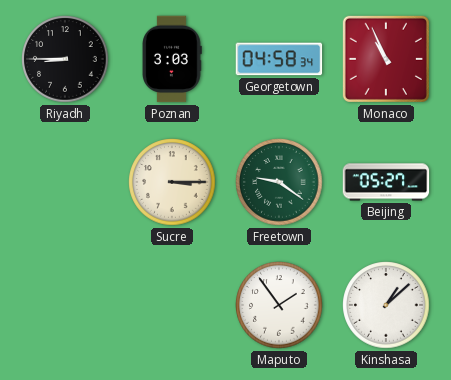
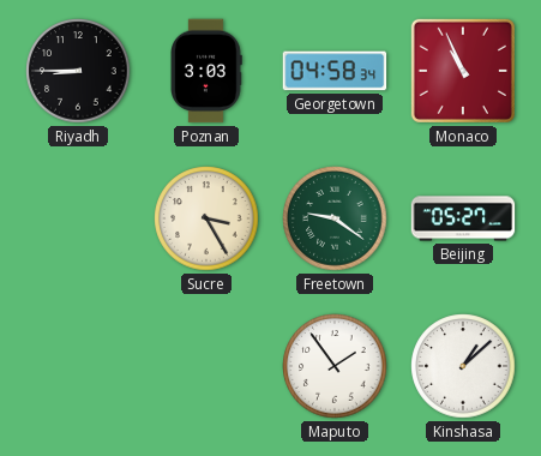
Sucre: 3:15 -> 3:25
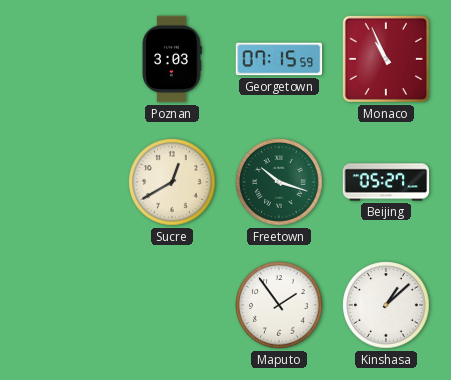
Riyadh: 8:45 -> none
Georgetown: 04:58 -> 07:15
Sucre: 3:25 -> 12:40
Freetown: 9:21 -> 10:18
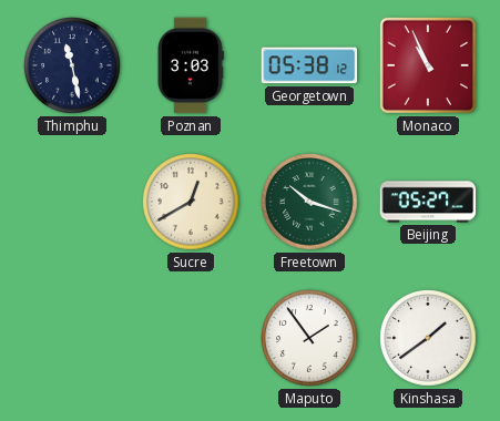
Thimphu: none -> 11:28
Georgetown: 07:15 -> 05:38
Kinshasa: 1:08 -> 1:39
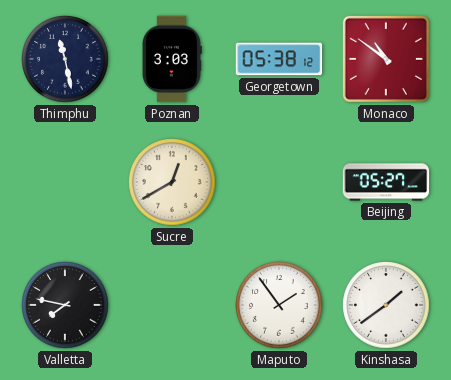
Monaco: 10:56 -> 10:51
Freetown: 10:18 -> none
Valletta: none -> 7:47
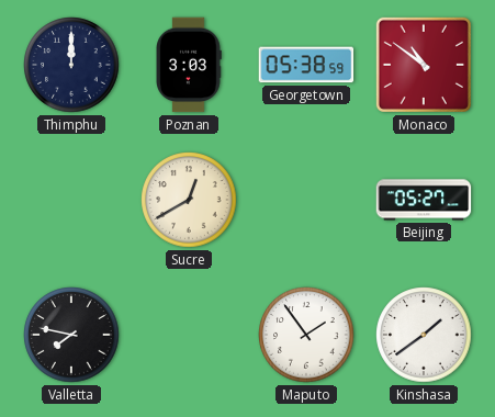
Thimphu: 11:28 -> 12:00
Georgetown: 05:38:12 -> 05:38:59
